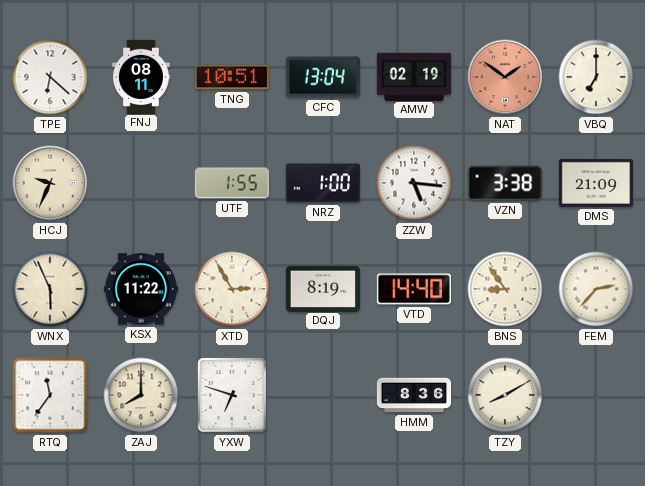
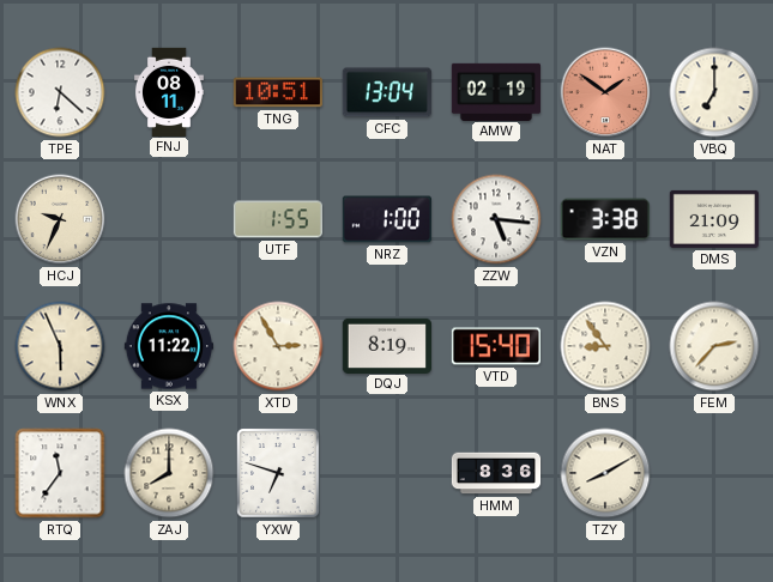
VTD: 14:40 -> 15:40
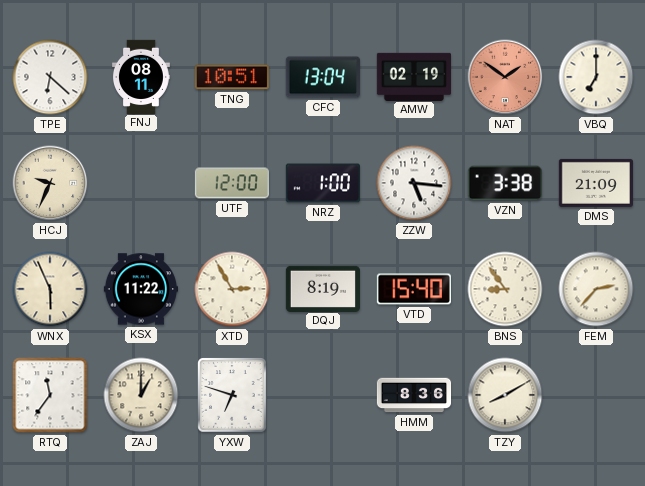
UTF: 1:55 -> 12:00
ZAJ: 8:00 -> 1:00
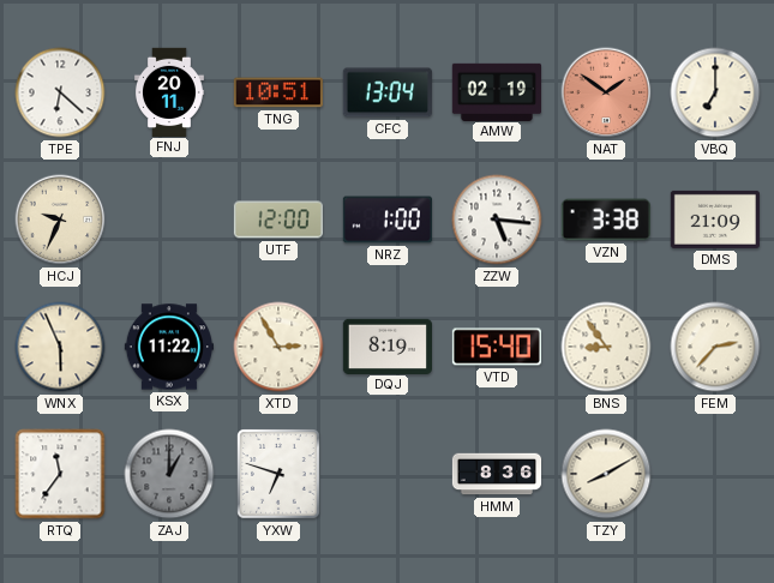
FNJ: 08:11 -> 20:11
ZAJ dial: cream -> grey
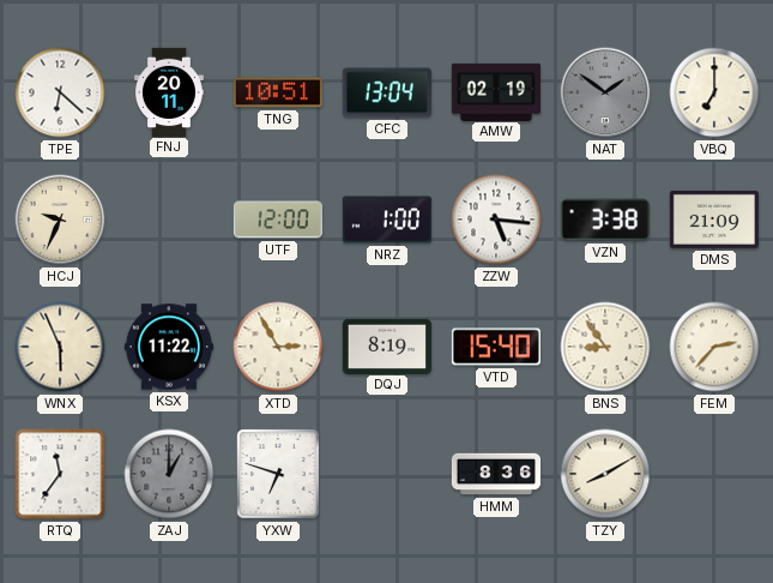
NAT dial: salmon -> grey
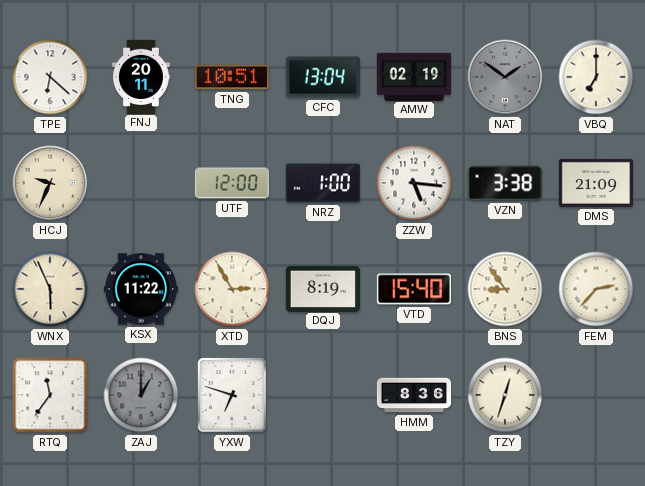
TZY: 8:10 -> 12:33
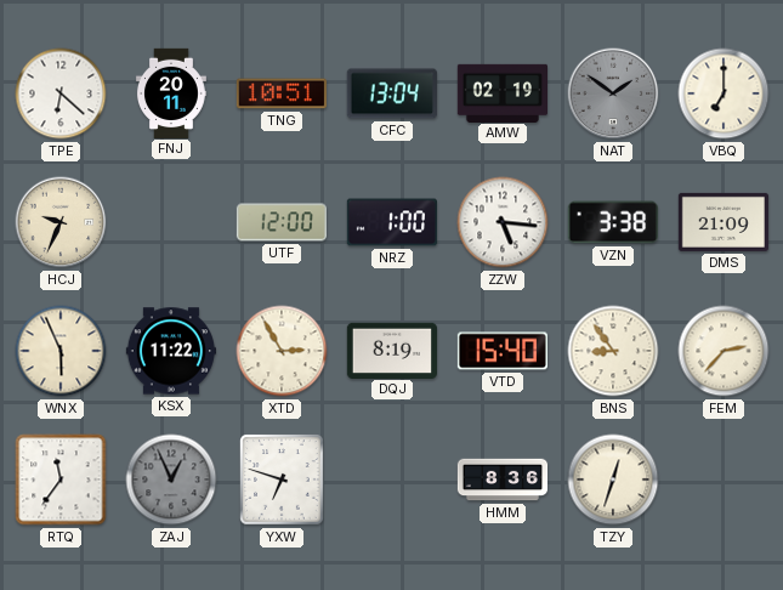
ZAJ: 1:00 -> 12:56
